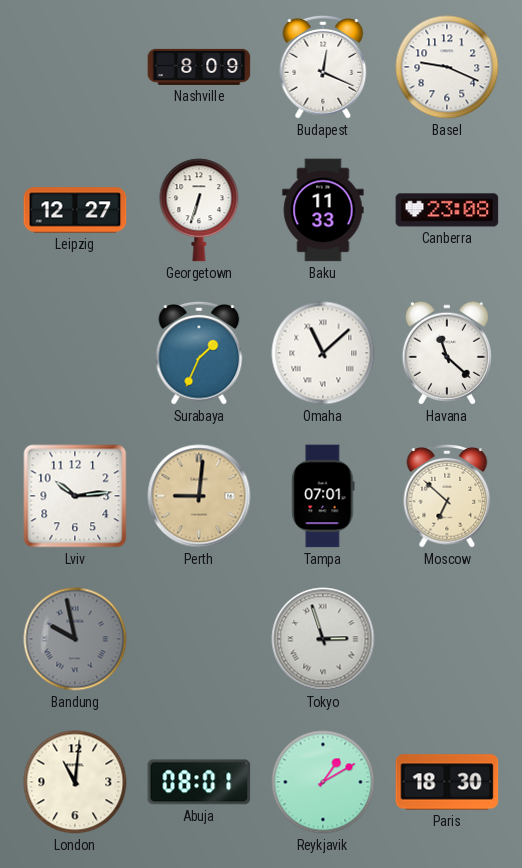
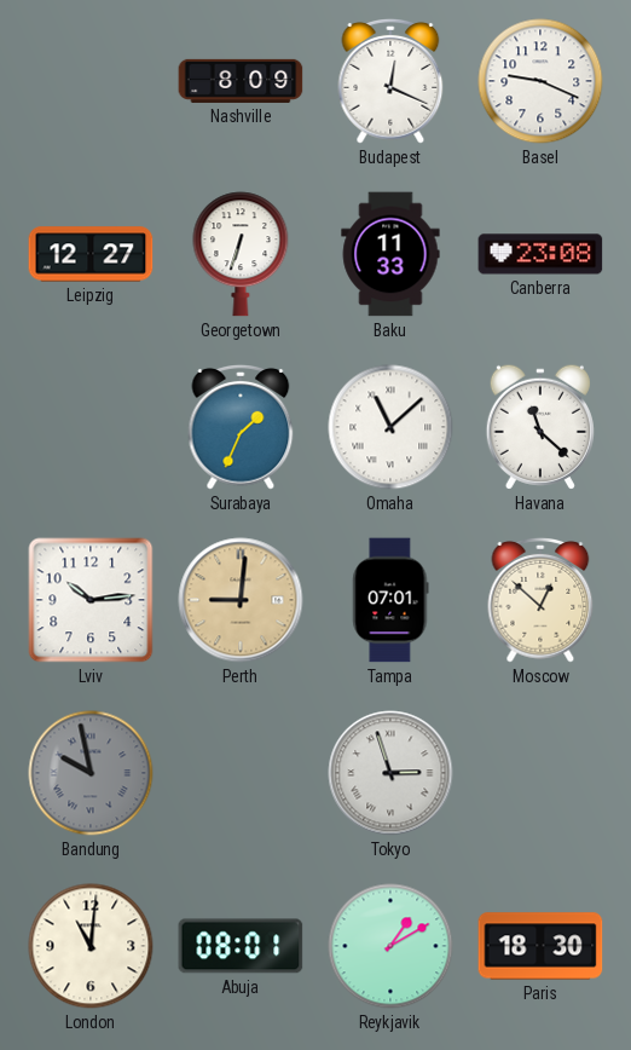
Moscow: 6:52 -> 12:52
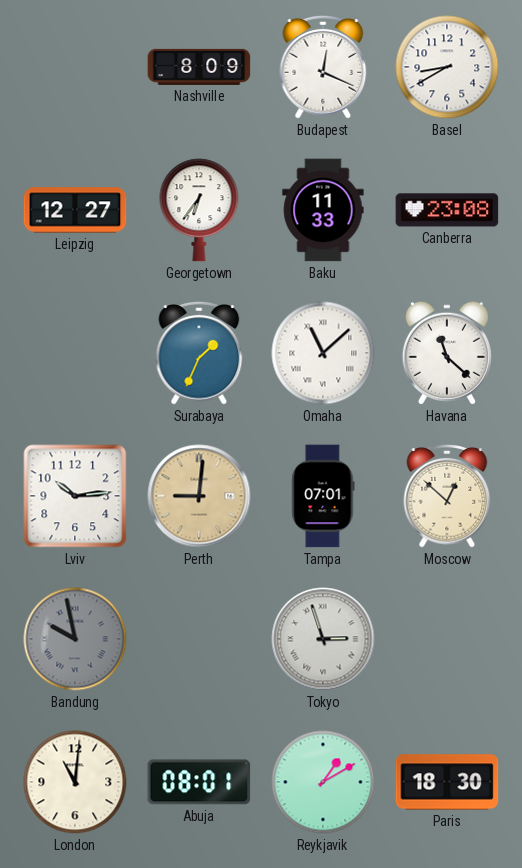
Basel: 9:19 -> 8:40
Georgetown: 6:33 -> 6:36
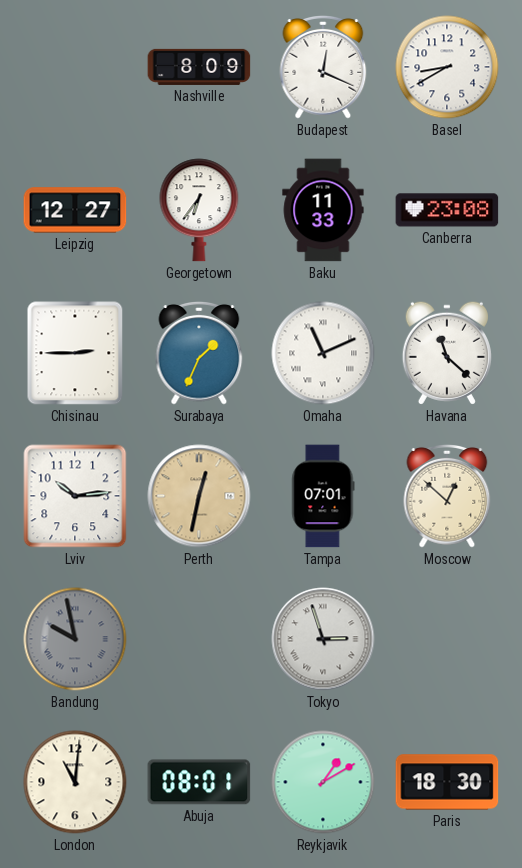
Chisinau: none -> 2:45
Omaha: 11:08 -> 11:11
Perth: 9:01 -> 12:32
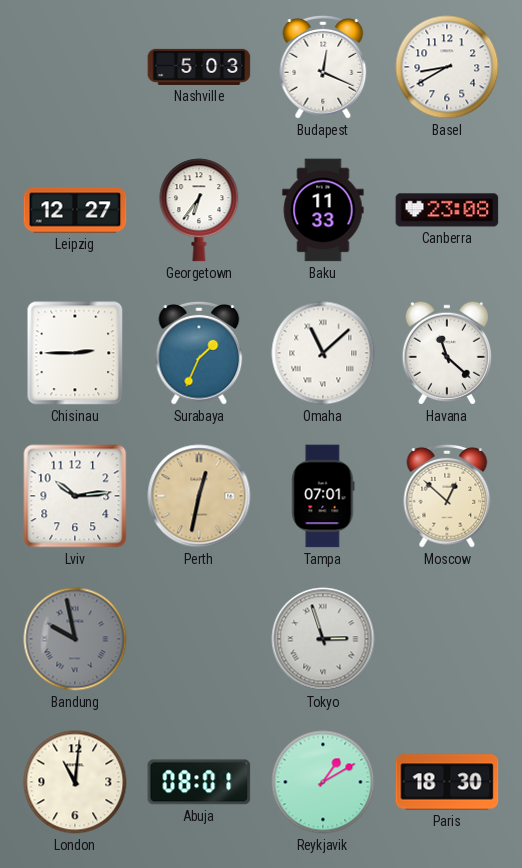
Nashville: 8:09 -> 5:03
Omaha: 11:11 -> 11:08
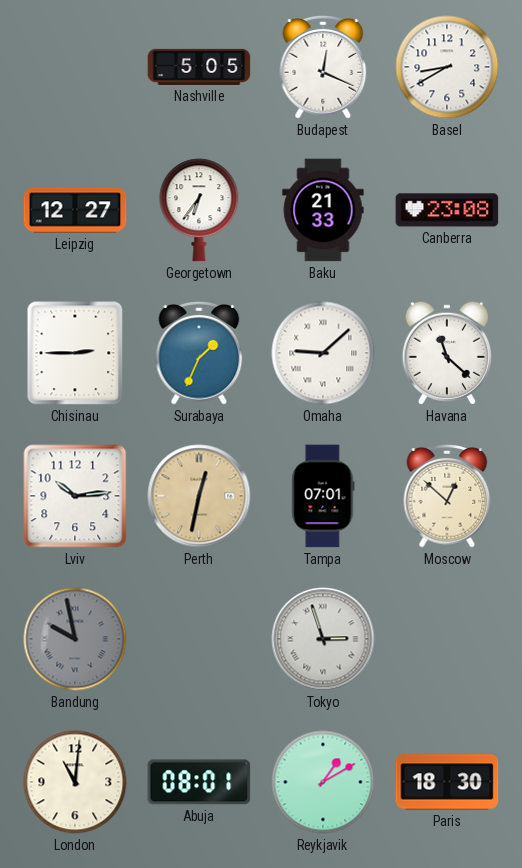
Nashville: 5:03 -> 5:05
Baku: 11:33 -> 21:33
Omaha: 11:08 -> 9:08
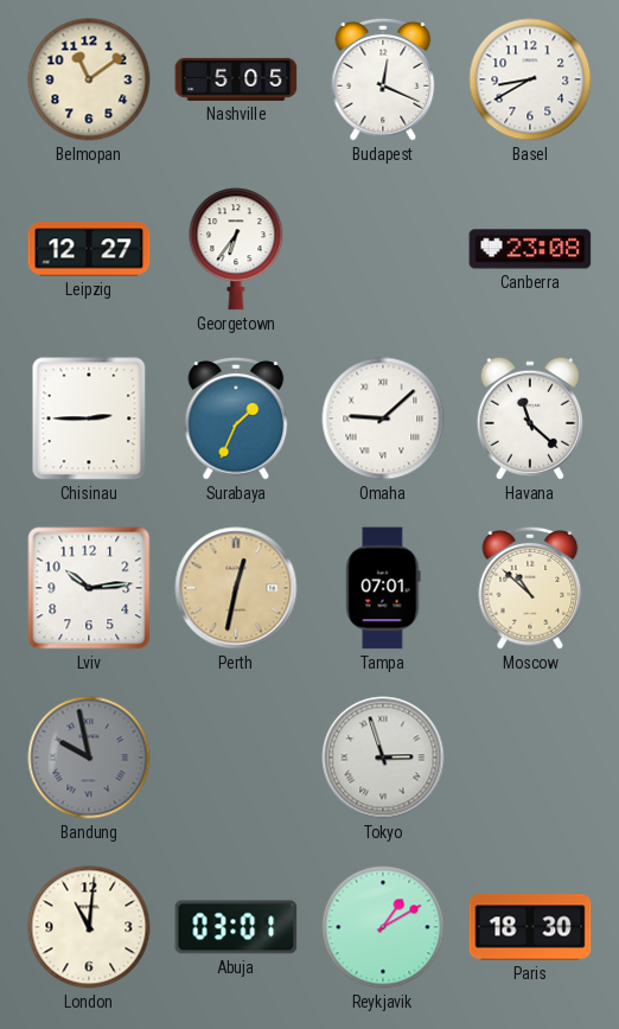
Belmopan: none -> 11:09
Baku: 21:33 -> none
Moscow: 12:52 -> 10:52
Abuja: 08:01 -> 03:01
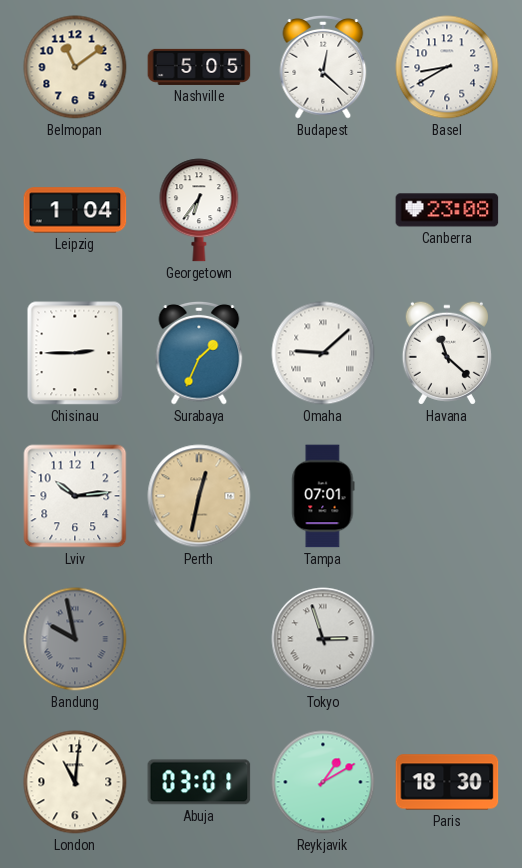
Budapest: 12:19 -> 12:22
Leipzig: 12:27 -> 1:04
Moscow: 10:52 -> none
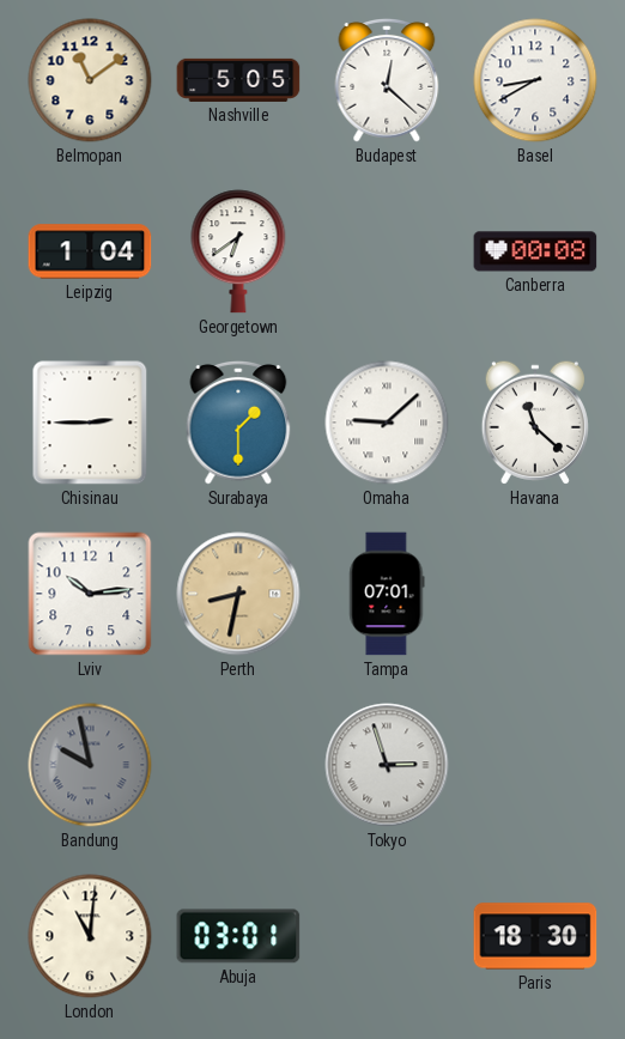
Georgetown: 6:36 -> 6:39
Canberra: 23:08 -> 00:08
Surabaya: 1:34 -> 1:30
Perth: 12:32 -> 8:32
Reykjavik: 1:10 -> none
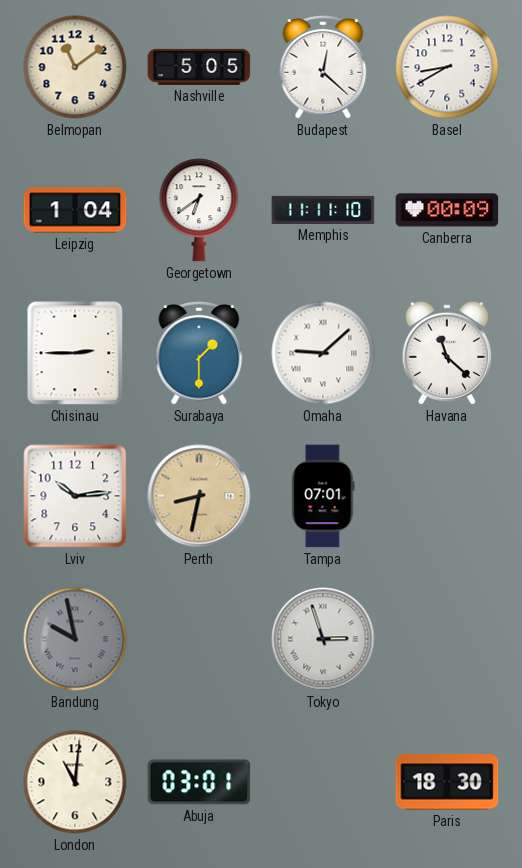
Memphis: none -> 11:11
Canberra: 00:08 -> 00:09
